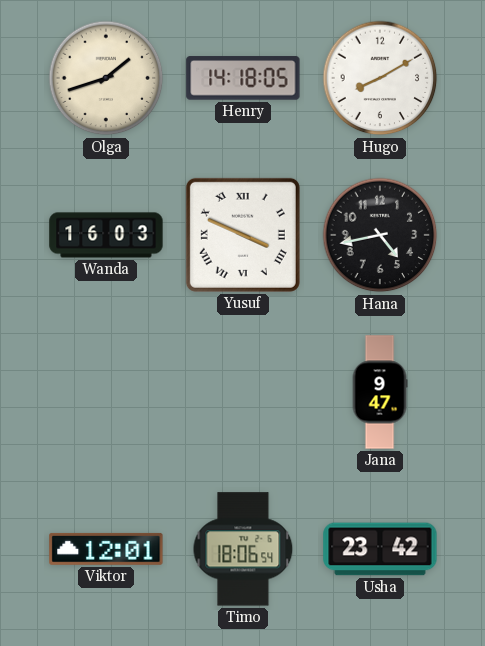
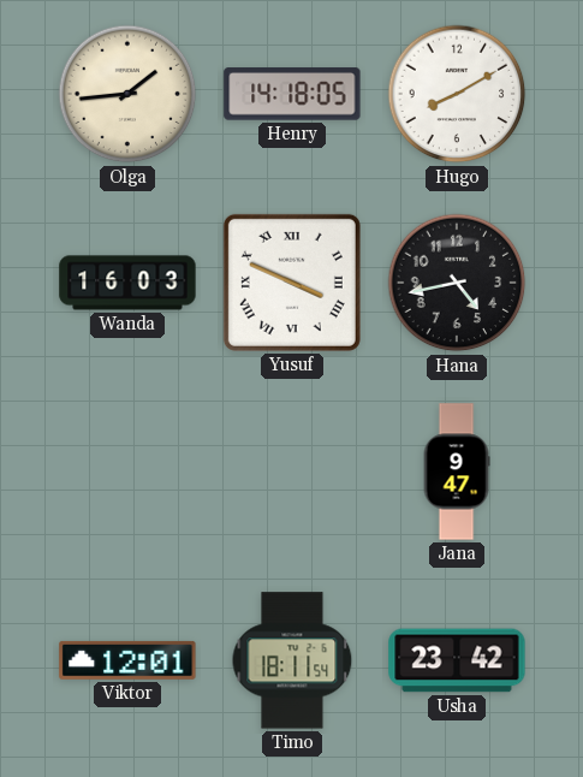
Olga: 1:42 -> 1:44
Timo: 18:06 -> 18:11
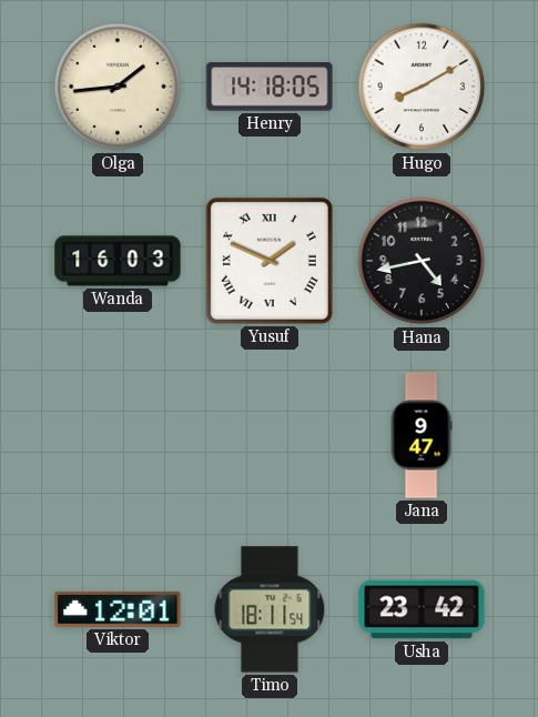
Yusuf: 3:49 -> 1:49
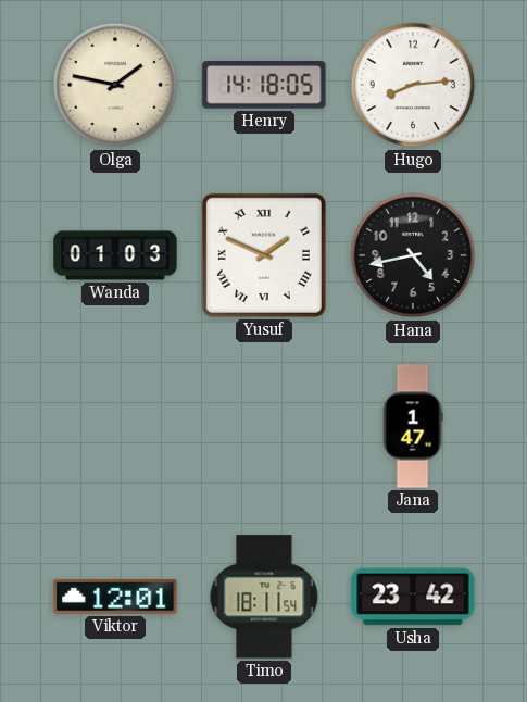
Olga: 1:44 -> 1:47
Hugo: 8:10 -> 8:14
Wanda: 16:03 -> 01:03
Jana: 9:47 -> 1:47
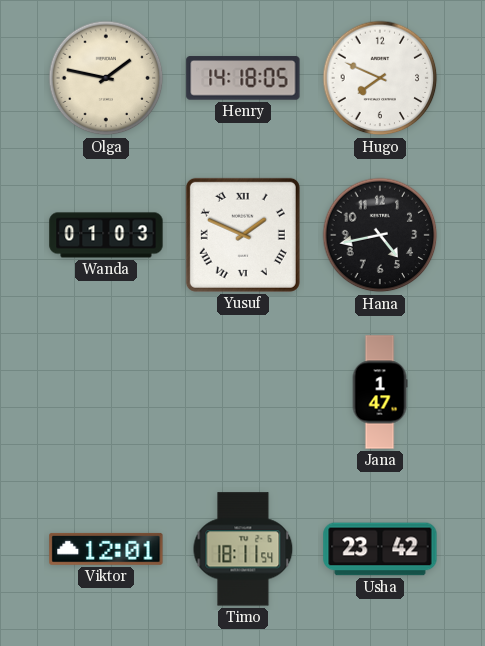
Hugo: 8:14 -> 7:49
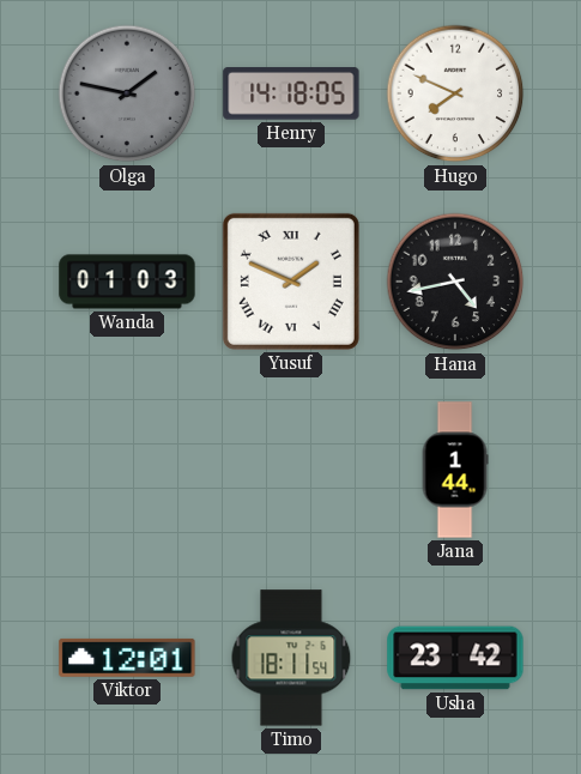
Olga dial: cream -> grey
Jana: 1:47 -> 1:44
